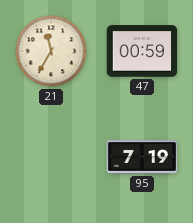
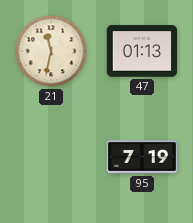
21: 11:35 -> 11:32
47: 00:59 -> 01:13
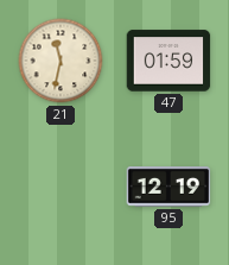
47: 01:13 -> 01:59
95: 7:19 -> 12:19
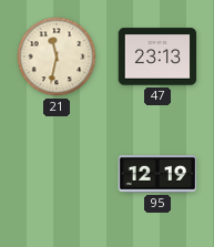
47: 01:59 -> 23:13
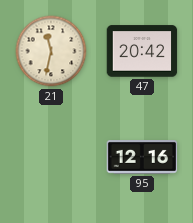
47: 23:13 -> 20:42
95: 12:19 -> 12:16
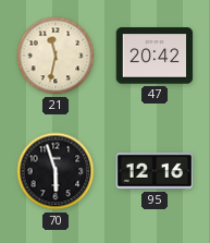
70: none -> 5:57
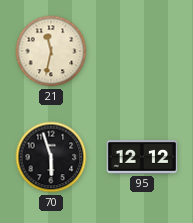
47: 20:42 -> none
95: 12:16 -> 12:12
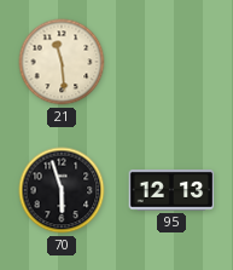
21: 11:32 -> 11:29
95: 12:12 -> 12:13
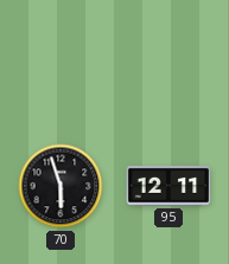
21: 11:29 -> none
95: 12:13 -> 12:11
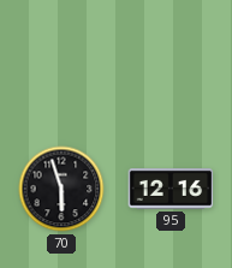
95: 12:11 -> 12:16
